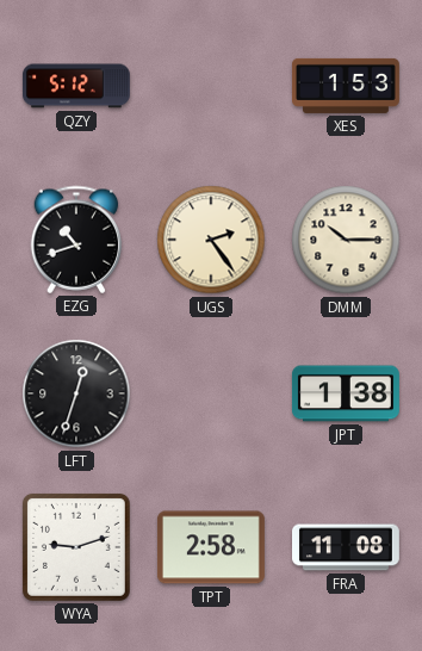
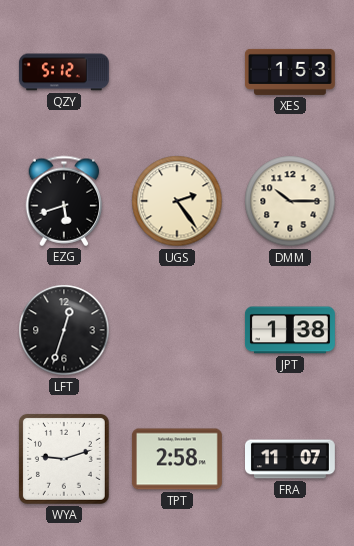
EZG: 10:42 -> 5:42
FRA: 11:08 -> 11:07
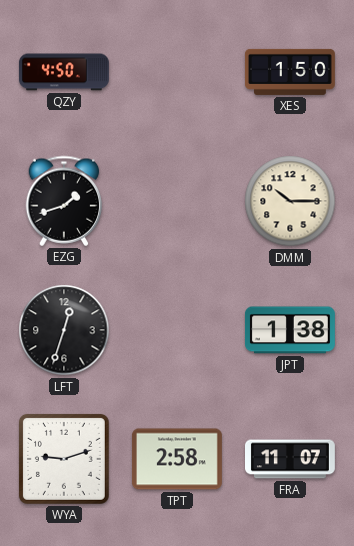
QZY: 5:12 -> 4:50
XES: 1:53 -> 1:50
EZG: 5:42 -> 1:42
UGS: 2:24 -> none
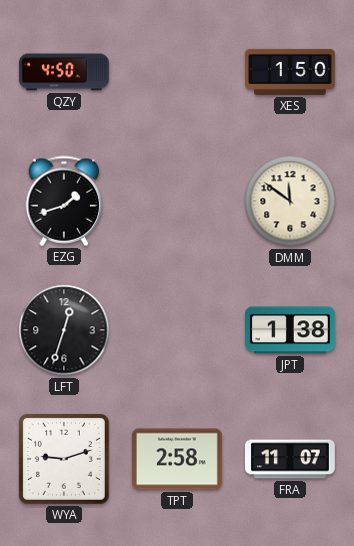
DMM: 10:15 -> 11:51
